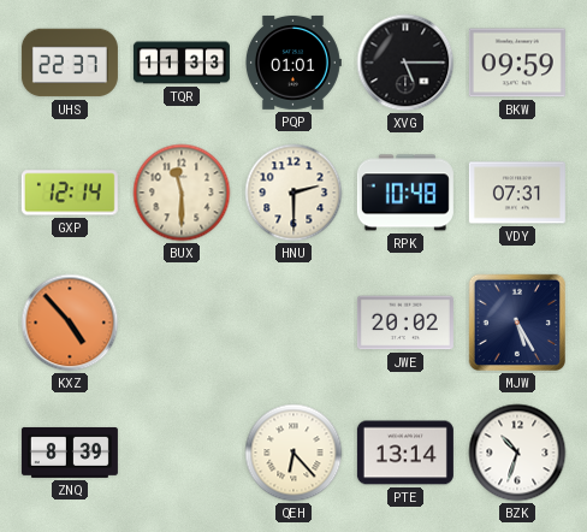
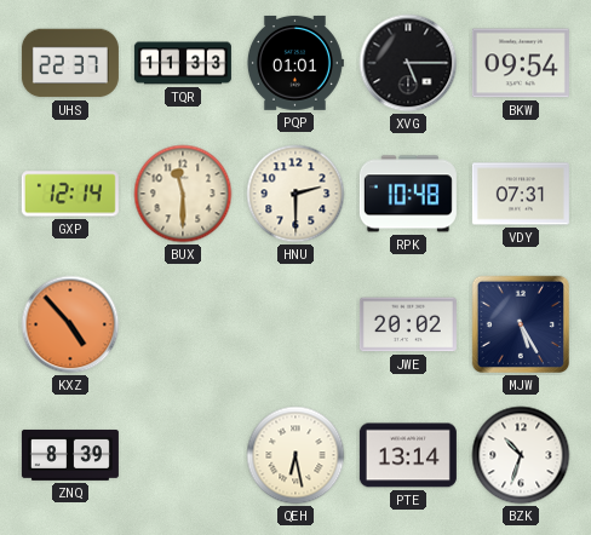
BKW: 09:59 -> 09:54
QEH: 6:23 -> 6:28
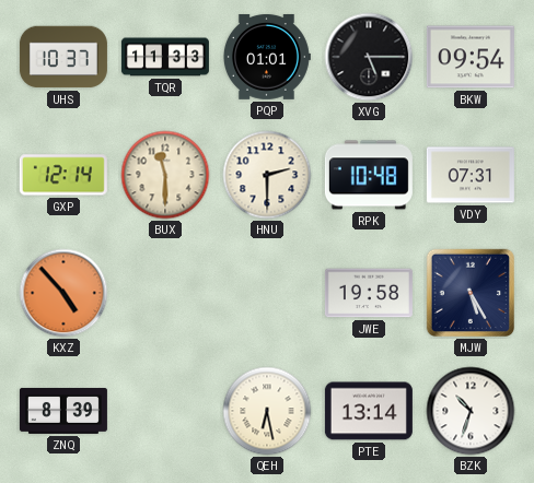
UHS: 22:37 -> 10:37
JWE: 20:02 -> 19:58
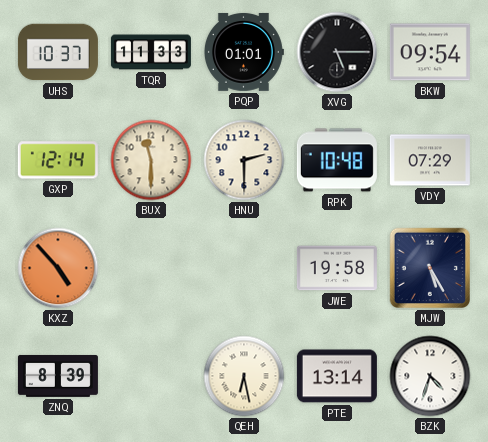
VDY: 07:31 -> 07:29
BZK: 10:33 -> 4:33
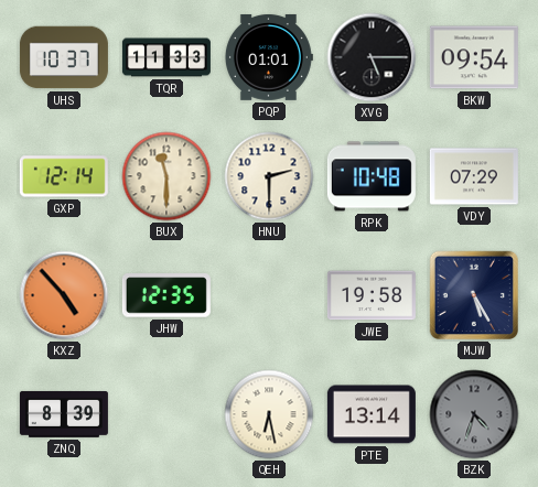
JHW: none -> 12:35
BZK dial: white -> grey
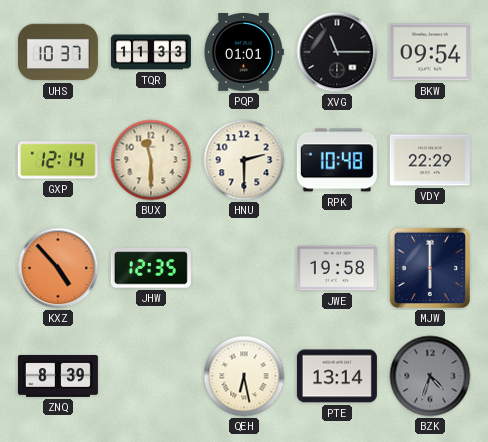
XVG: 5:15 -> 11:15
VDY: 07:29 -> 22:29
MJW: 5:25 -> 6:00
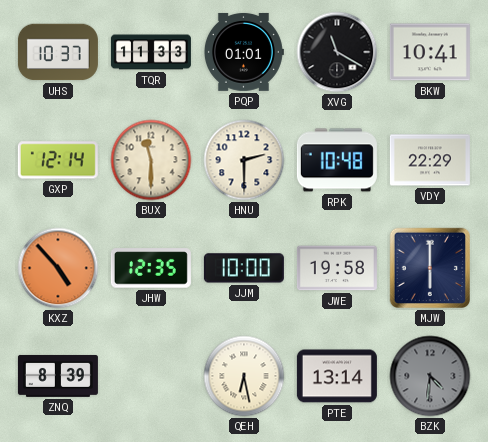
XVG: 11:15 -> 11:20
BKW: 09:54 -> 10:41
JJM: none -> 10:00
BZK: 4:33 -> 4:31
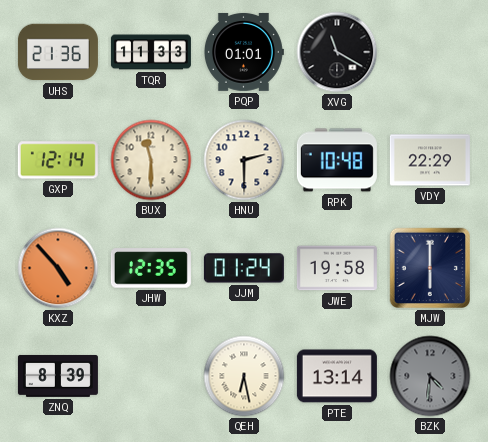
UHS: 10:37 -> 21:36
BKW: 10:41 -> none
JJM: 10:00 -> 01:24
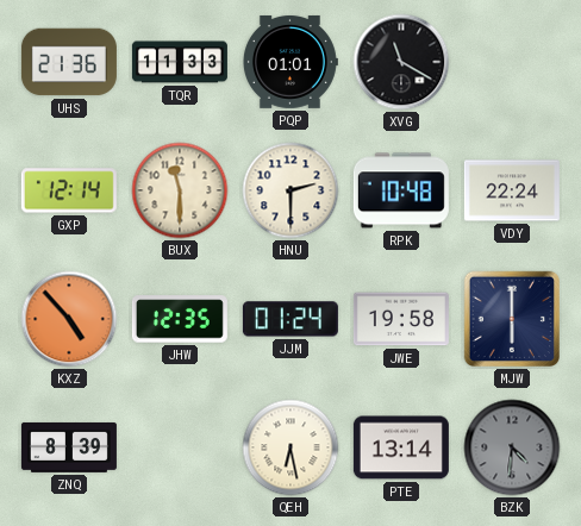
VDY: 22:29 -> 22:24
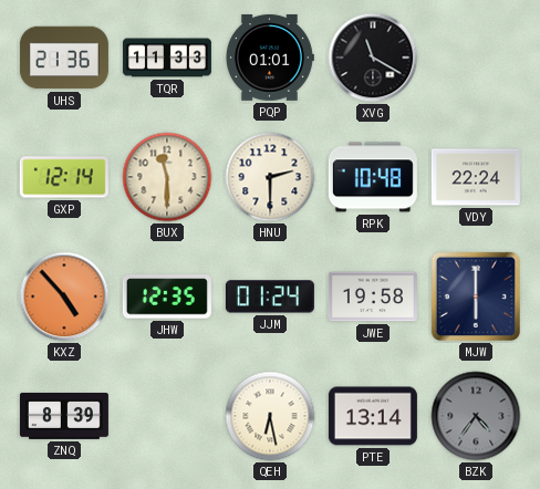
BZK: 4:31 -> 4:36
